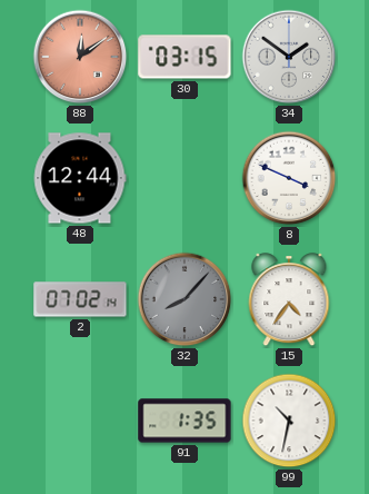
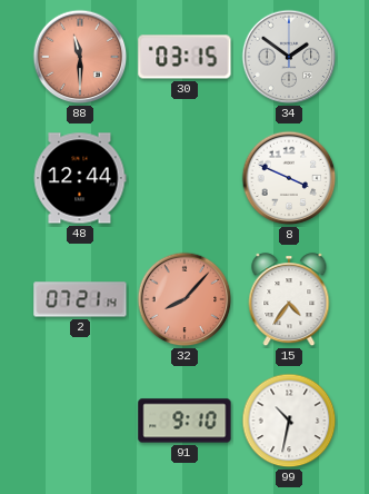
88: 12:09 -> 11:30
2: 07:02 -> 07:21
32 dial: grey -> salmon
91: 1:35 -> 9:10
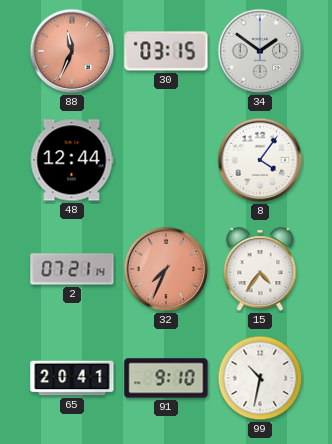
88: 11:30 -> 11:34
8: 3:49 -> 4:06
32: 8:07 -> 7:34
65: none -> 20:41
